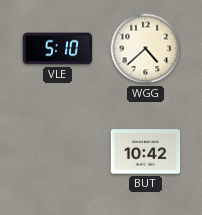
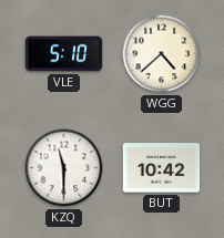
KZQ: none -> 11:30
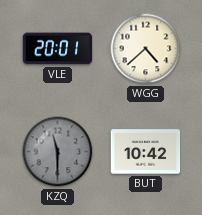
VLE: 5:10 -> 20:01
KZQ dial: white -> grey
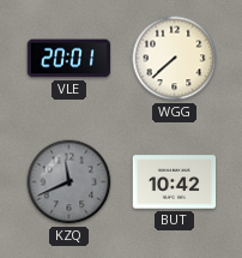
WGG: 4:38 -> 7:38
KZQ: 11:30 -> 11:41
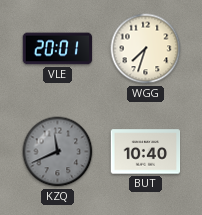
WGG: 7:38 -> 7:33
BUT: 10:42 -> 10:40
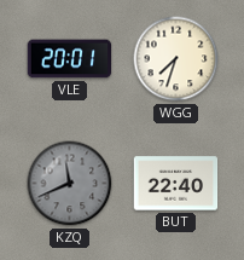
BUT: 10:40 -> 22:40
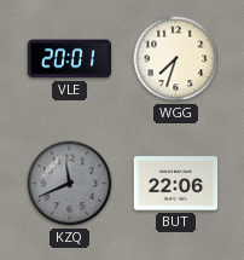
BUT: 22:40 -> 22:06
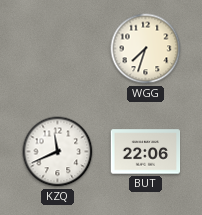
VLE: 20:01 -> none
KZQ dial: grey -> white
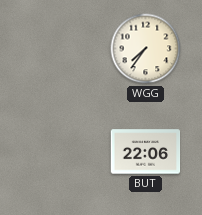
WGG: 7:33 -> 7:36
KZQ: 11:41 -> none
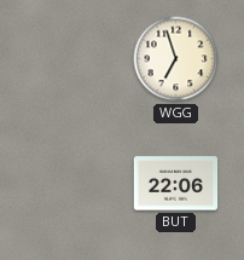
WGG: 7:36 -> 6:57
